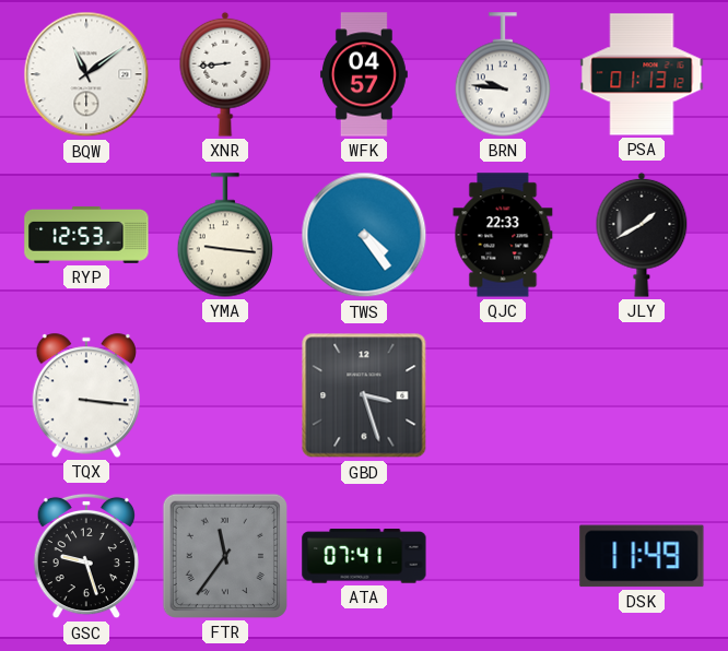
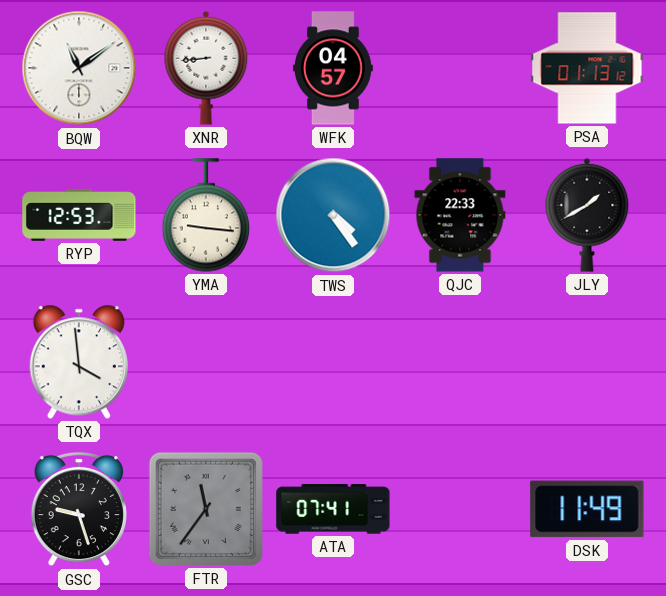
BRN: 9:46 -> none
TQX: 3:16 -> 3:59
GBD: 3:27 -> none
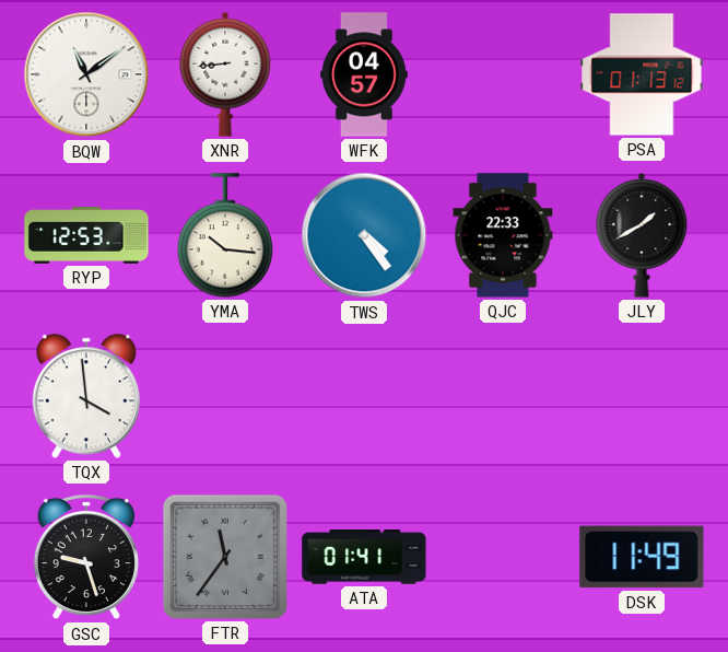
YMA: 9:16 -> 10:16
ATA: 07:41 -> 01:41
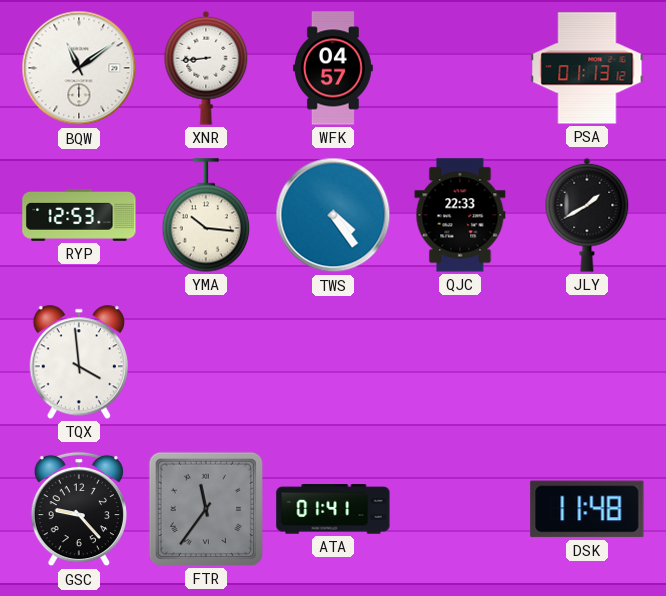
GSC: 9:27 -> 9:23
DSK: 11:49 -> 11:48
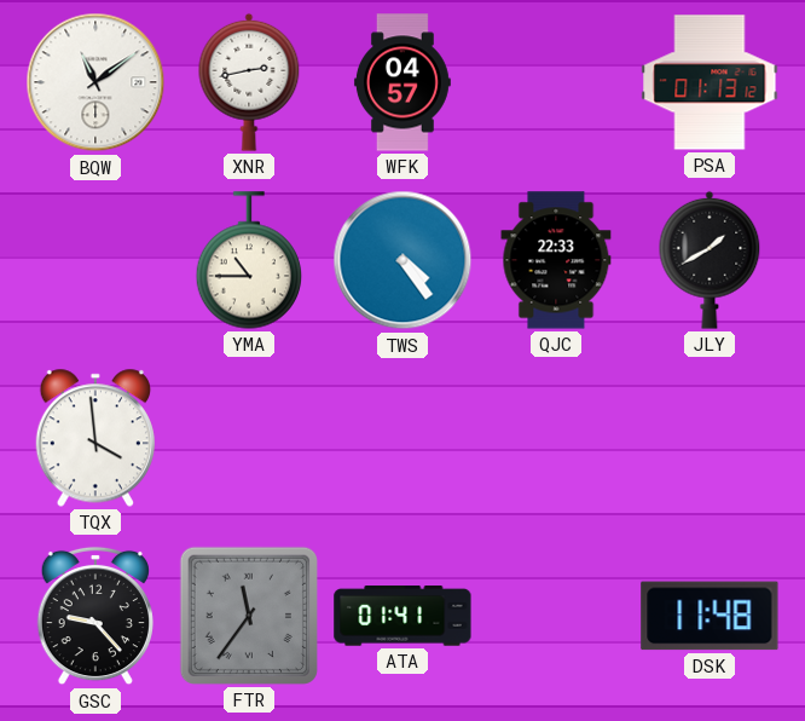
XNR: 8:44 -> 2:43
RYP: 12:53 -> none
YMA: 10:16 -> 10:45
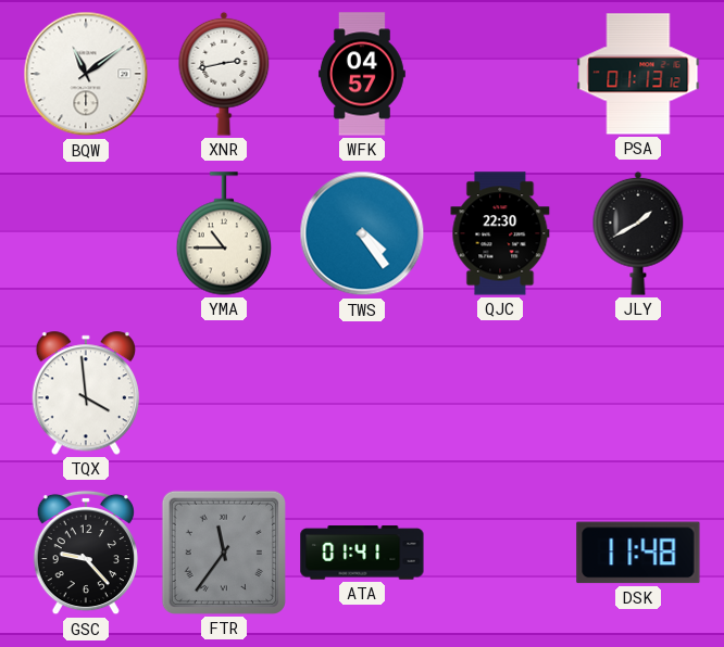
QJC: 22:33 -> 22:30
